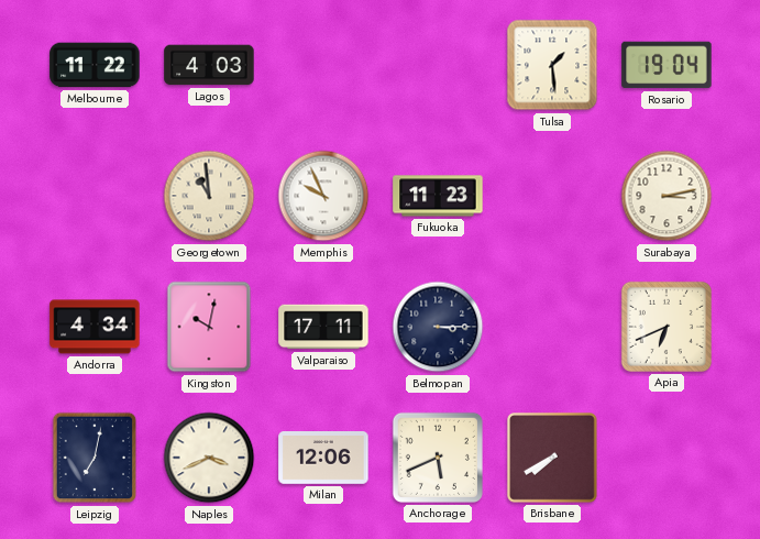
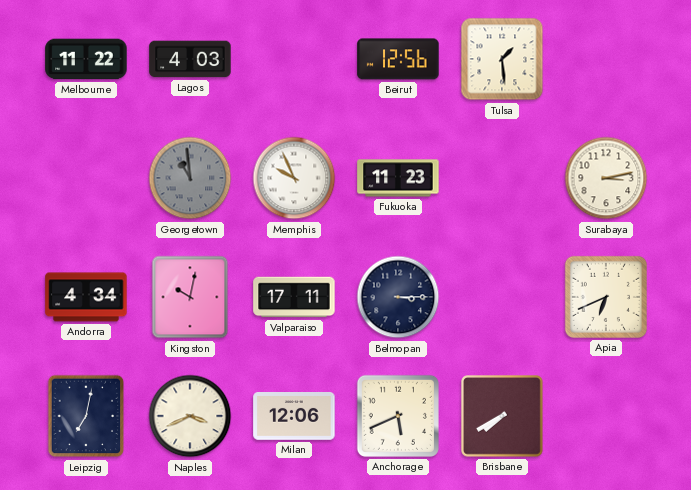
Beirut: none -> 12:56
Rosario: 19:04 -> none
Georgetown dial: cream -> grey
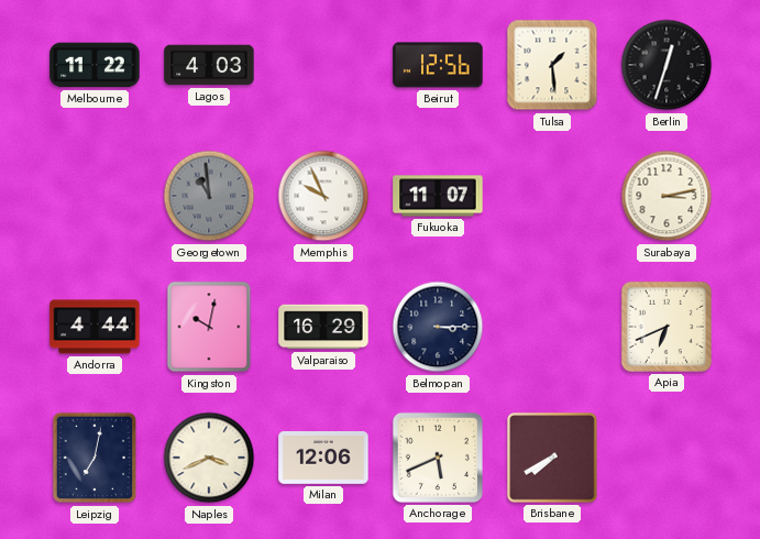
Berlin: none -> 12:33
Fukuoka: 11:23 -> 11:07
Andorra: 4:34 -> 4:44
Valparaiso: 17:11 -> 16:29
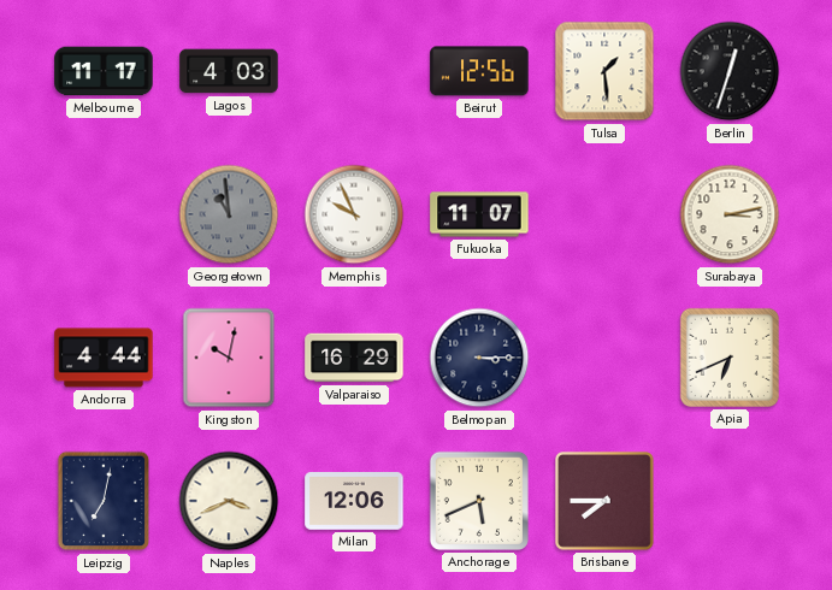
Melbourne: 11:22 -> 11:17
Brisbane: 7:40 -> 7:45
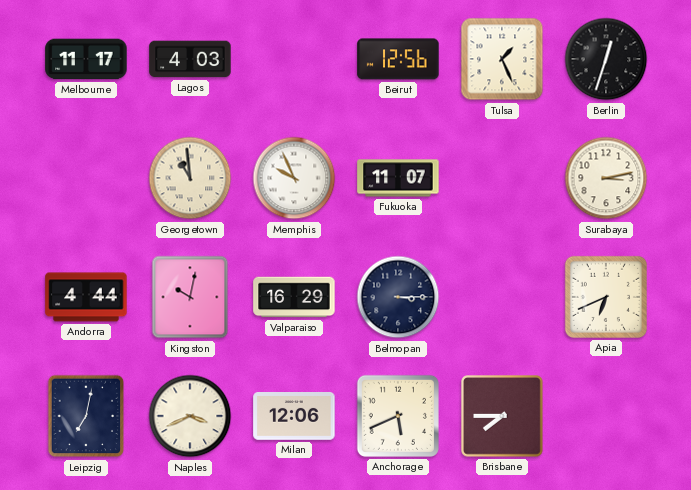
Tulsa: 1:29 -> 1:26
Georgetown dial: grey -> cream
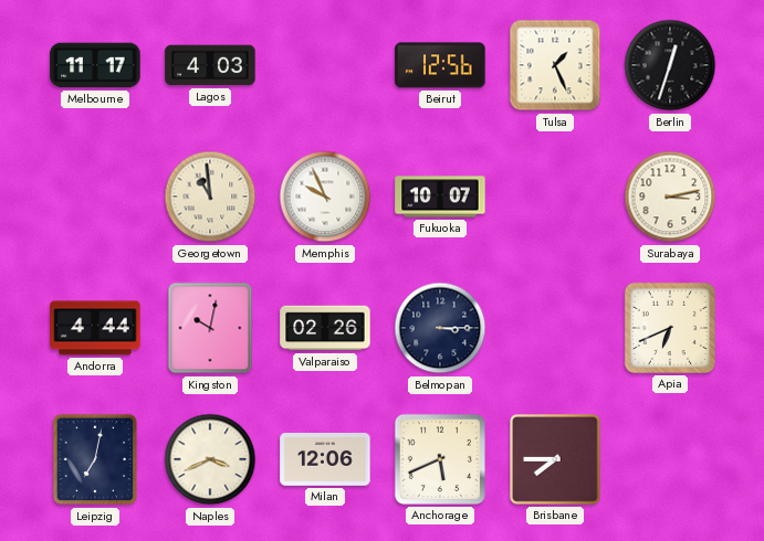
Fukuoka: 11:07 -> 10:07
Valparaiso: 16:29 -> 02:26
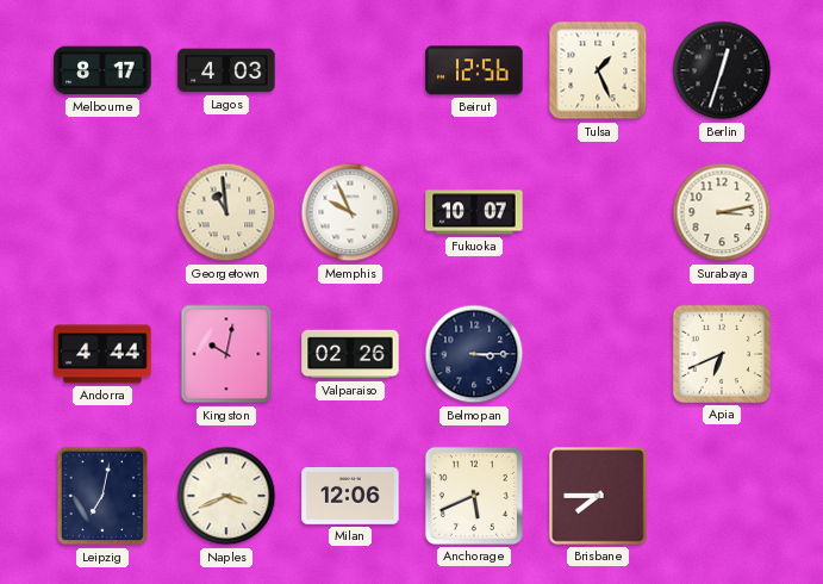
Melbourne: 11:17 -> 8:17
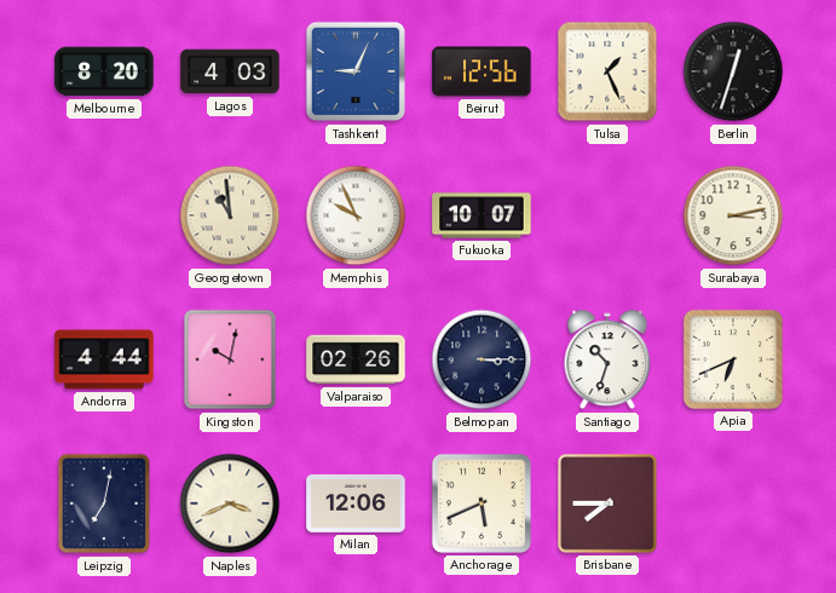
Melbourne: 8:17 -> 8:20
Tashkent: none -> 9:04
Santiago: none -> 10:33
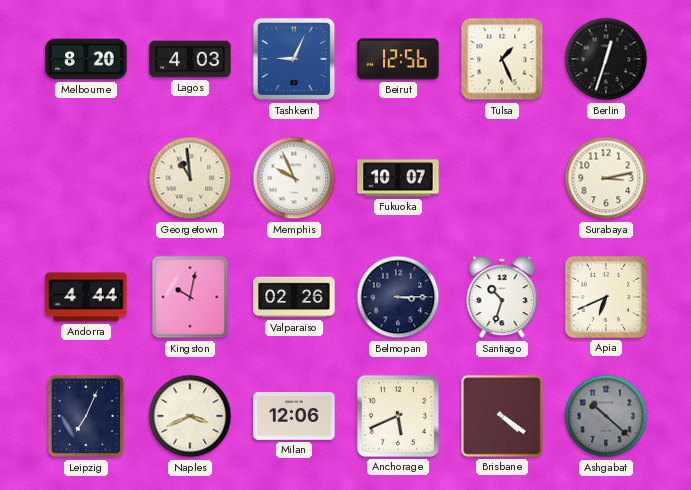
Leipzig: 7:02 -> 7:04
Brisbane: 7:45 -> 4:21
Ashgabat: none -> 10:22
